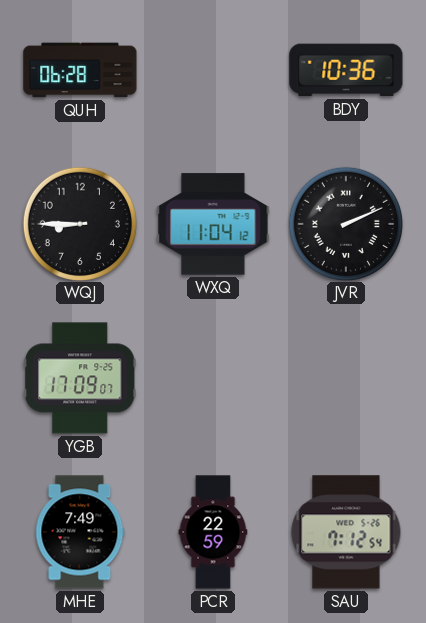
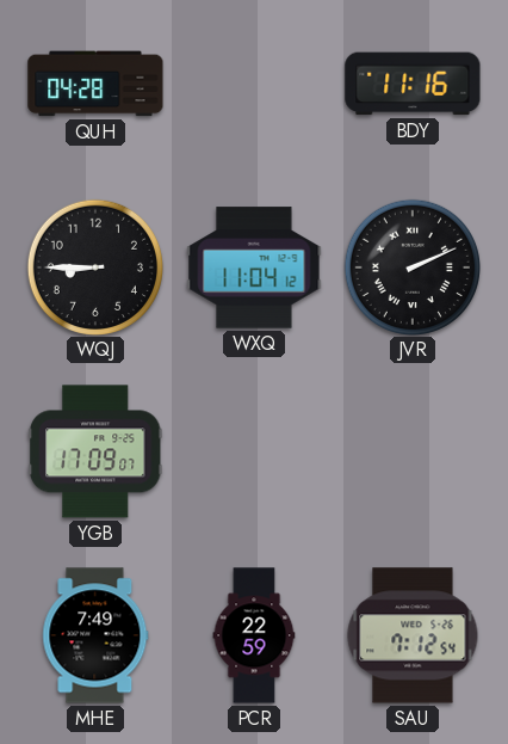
QUH: 06:28 -> 04:28
BDY: 10:36 -> 11:16
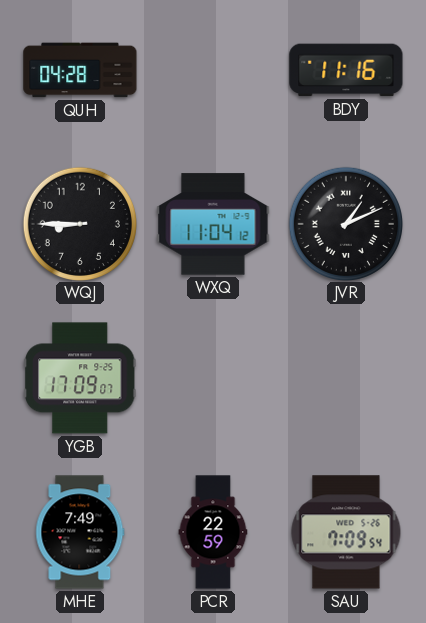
JVR: 2:11 -> 1:11
SAU: 7:12 -> 7:09
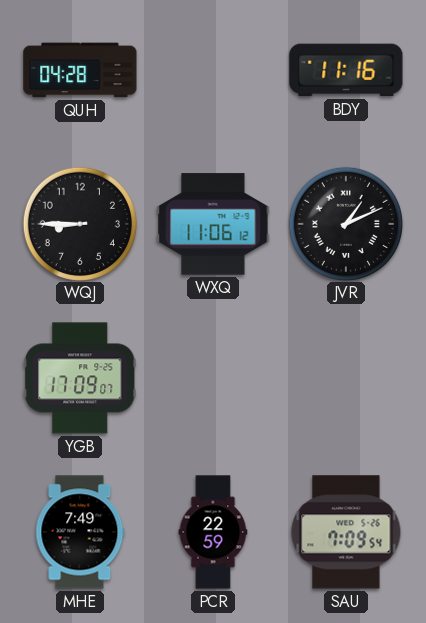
WXQ: 11:04 -> 11:06
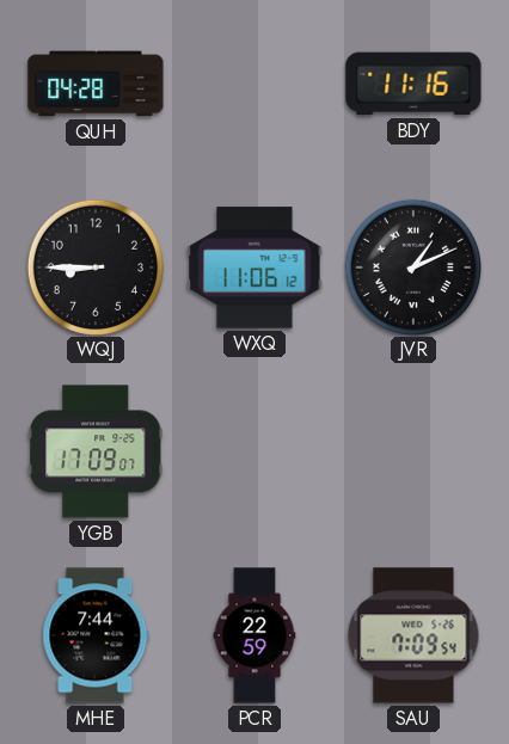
MHE: 7:49 -> 7:44
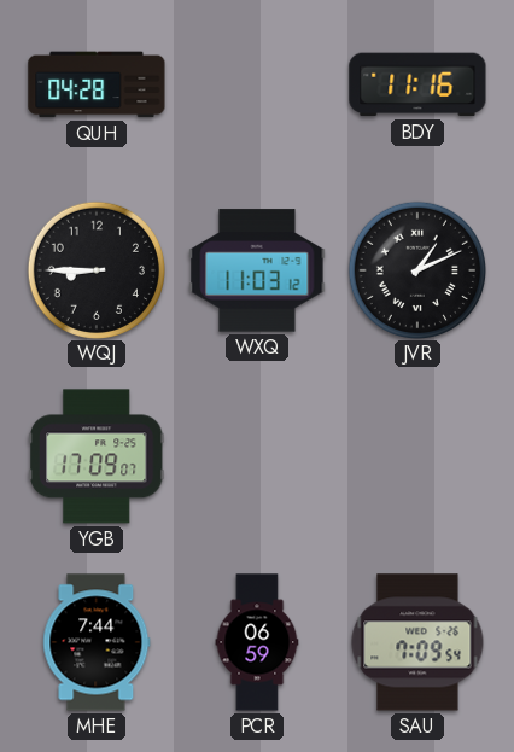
WXQ: 11:06 -> 11:03
PCR: 22:59 -> 06:59
